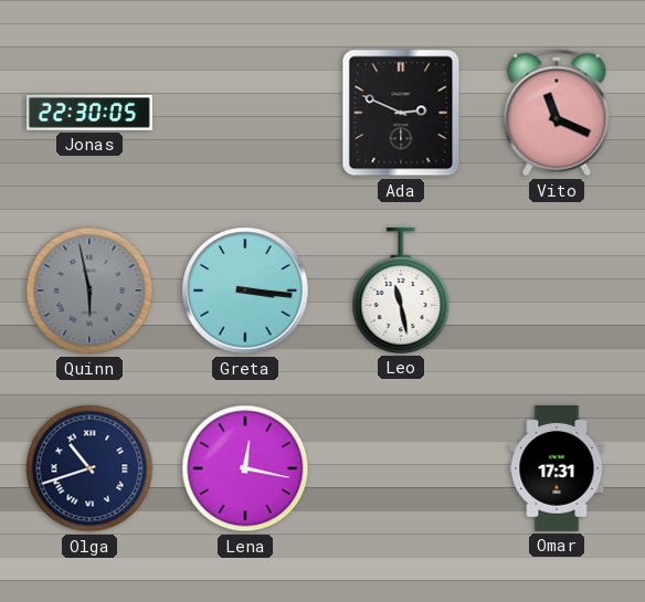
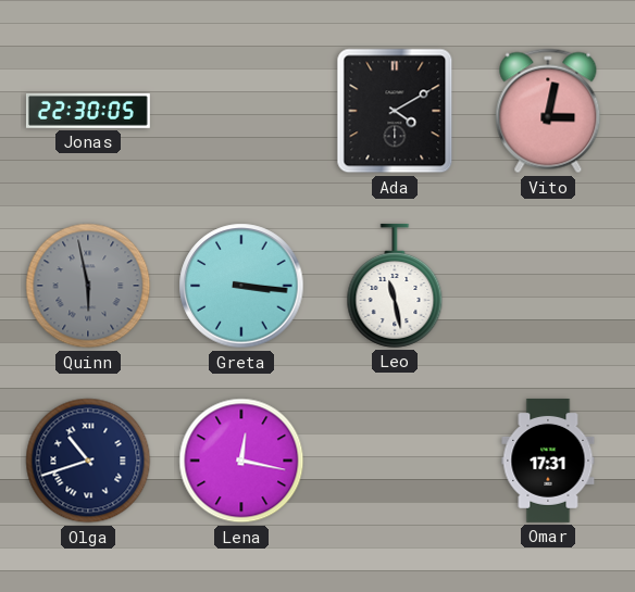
Ada: 2:49 -> 4:10
Vito: 11:19 -> 3:02
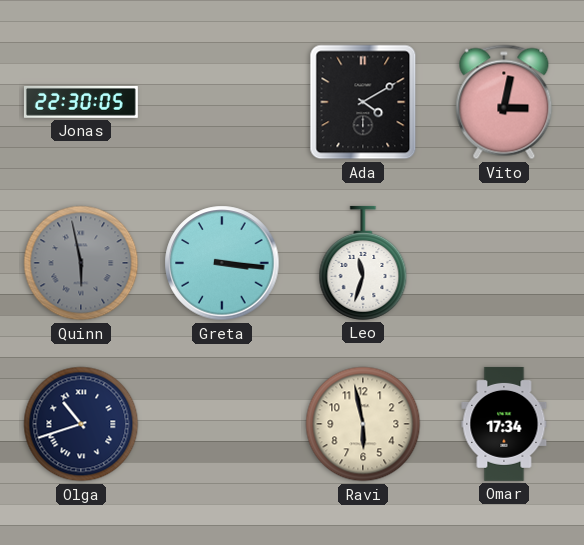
Leo: 11:28 -> 11:33
Lena: 12:17 -> none
Ravi: none -> 5:58
Omar: 17:31 -> 17:34
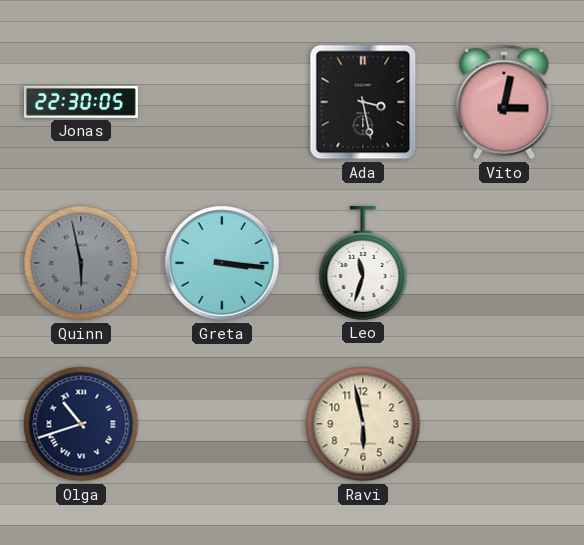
Ada: 4:10 -> 3:28
Omar: 17:34 -> none
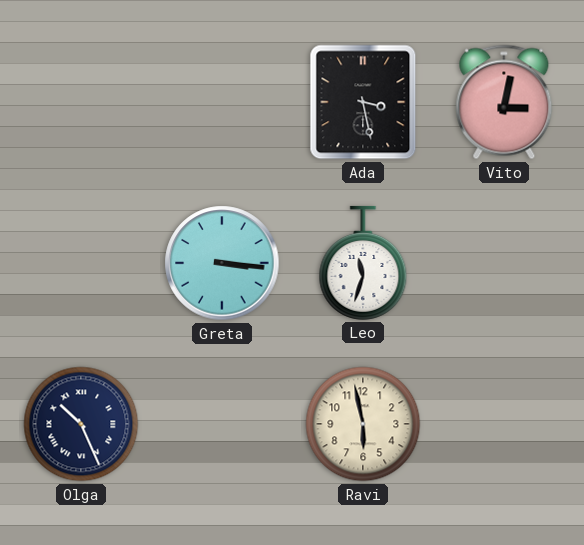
Jonas: 22:30 -> none
Quinn: 5:58 -> none
Olga: 10:42 -> 10:26
